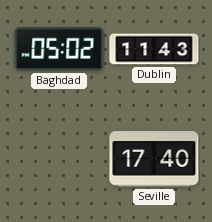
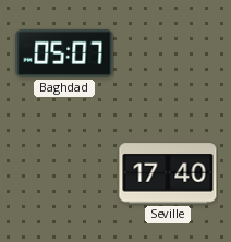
Baghdad: 05:02 -> 05:07
Dublin: 11:43 -> none
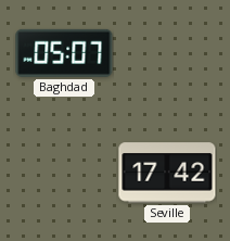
Seville: 17:40 -> 17:42
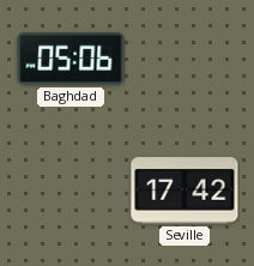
Baghdad: 05:07 -> 05:06
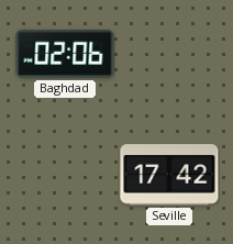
Baghdad: 05:06 -> 02:06
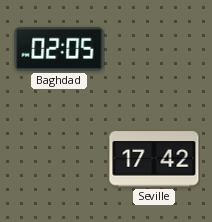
Baghdad: 02:06 -> 02:05
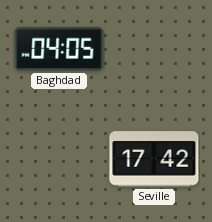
Baghdad: 02:05 -> 04:05
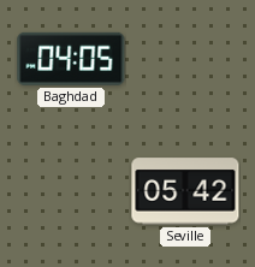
Seville: 17:42 -> 05:42
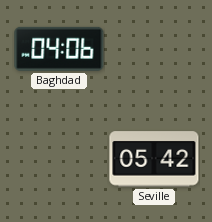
Baghdad: 04:05 -> 04:06
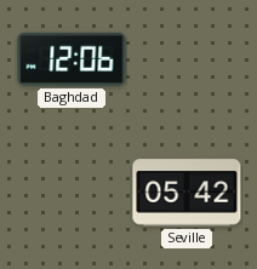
Baghdad: 04:06 -> 12:06
